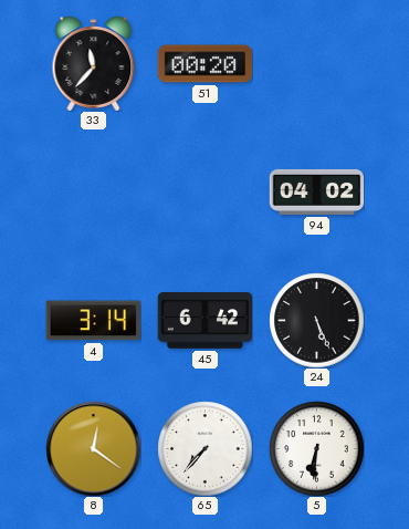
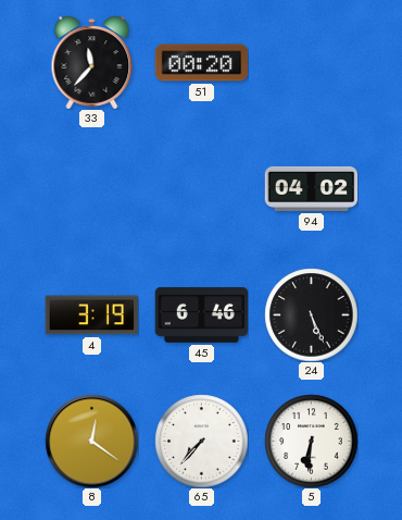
4: 3:14 -> 3:19
45: 6:42 -> 6:46
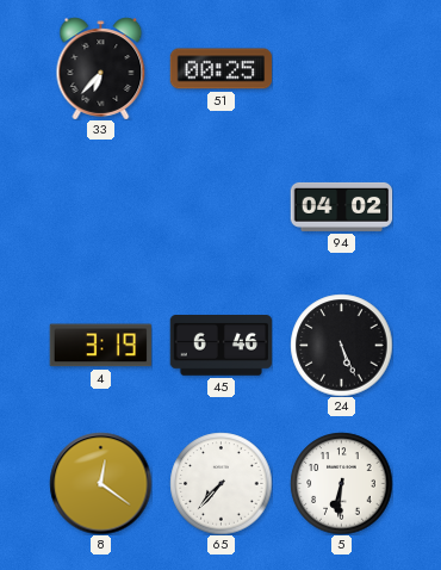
33: 11:37 -> 6:37
51: 00:20 -> 00:25
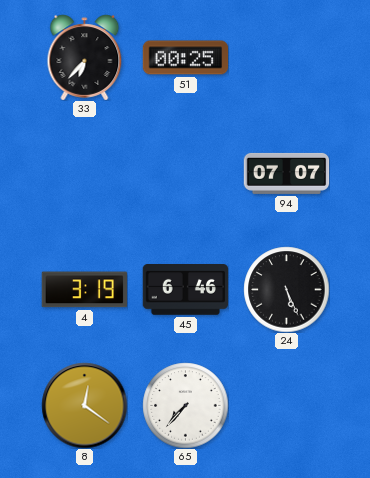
94: 04:02 -> 07:07
5: 6:31 -> none
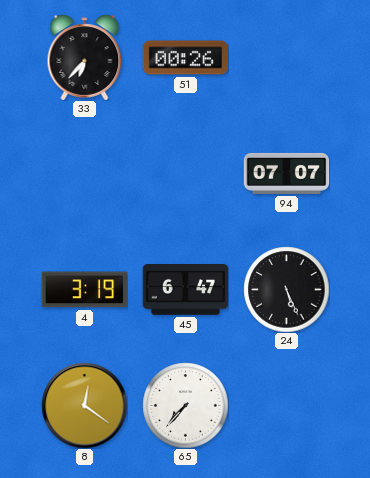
51: 00:25 -> 00:26
45: 6:46 -> 6:47
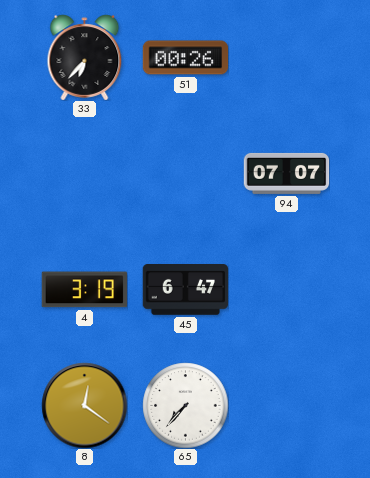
24: 5:26 -> none
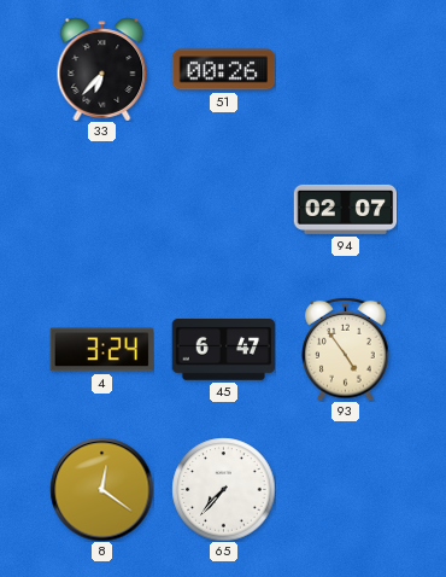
94: 07:07 -> 02:07
4: 3:19 -> 3:24
93: none -> 4:54
